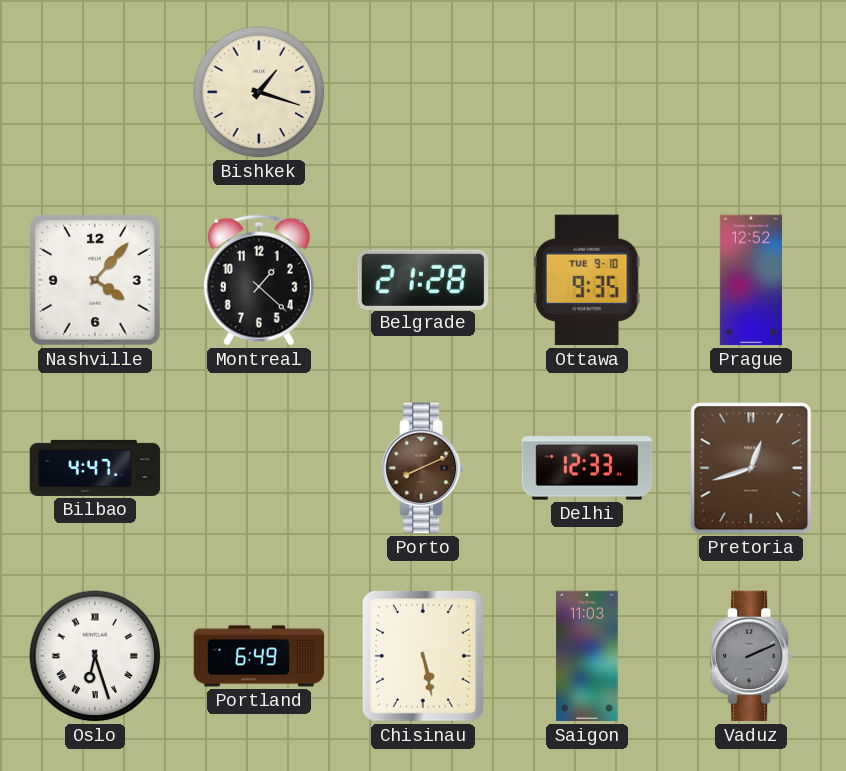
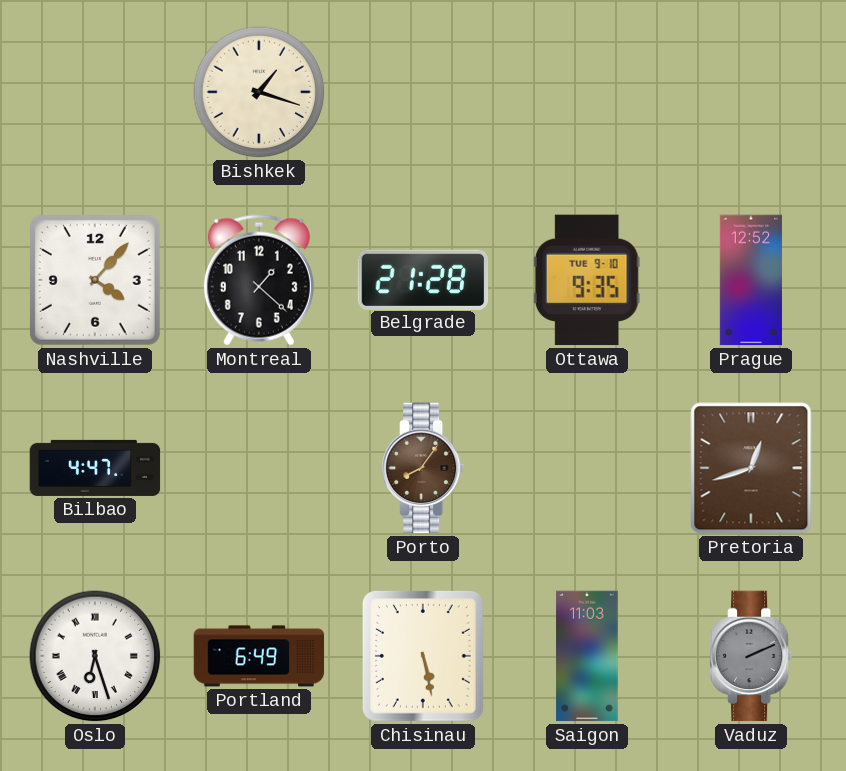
Porto: 8:11 -> 8:06
Delhi: 12:33 -> none
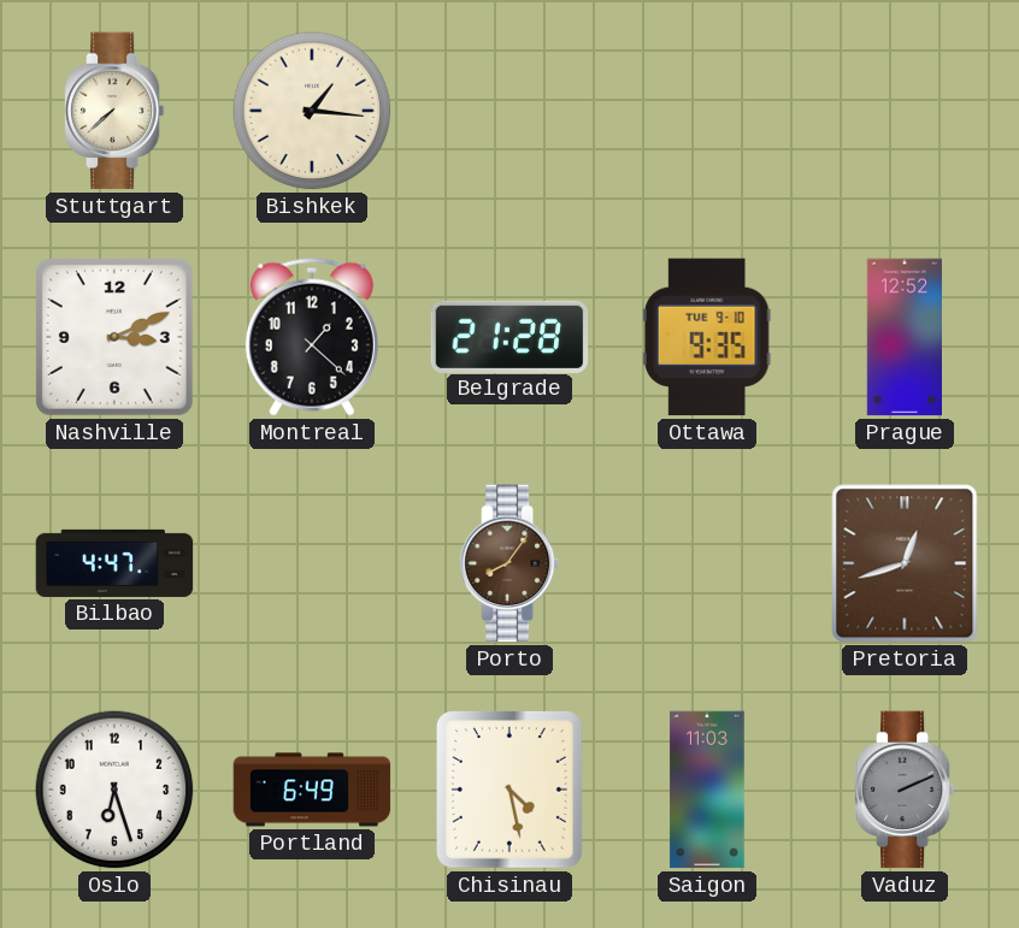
Stuttgart: none -> 7:38
Bishkek: 1:18 -> 1:16
Nashville: 4:07 -> 3:11
Oslo numerals: Roman -> Arabic
Chisinau: 5:28 -> 4:28
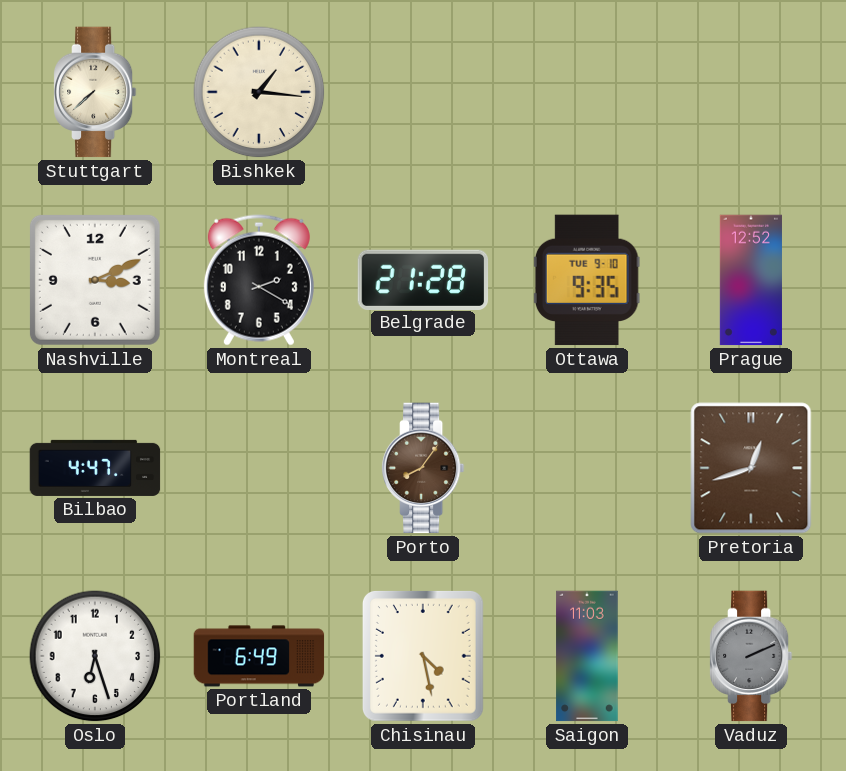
Montreal: 1:22 -> 2:20
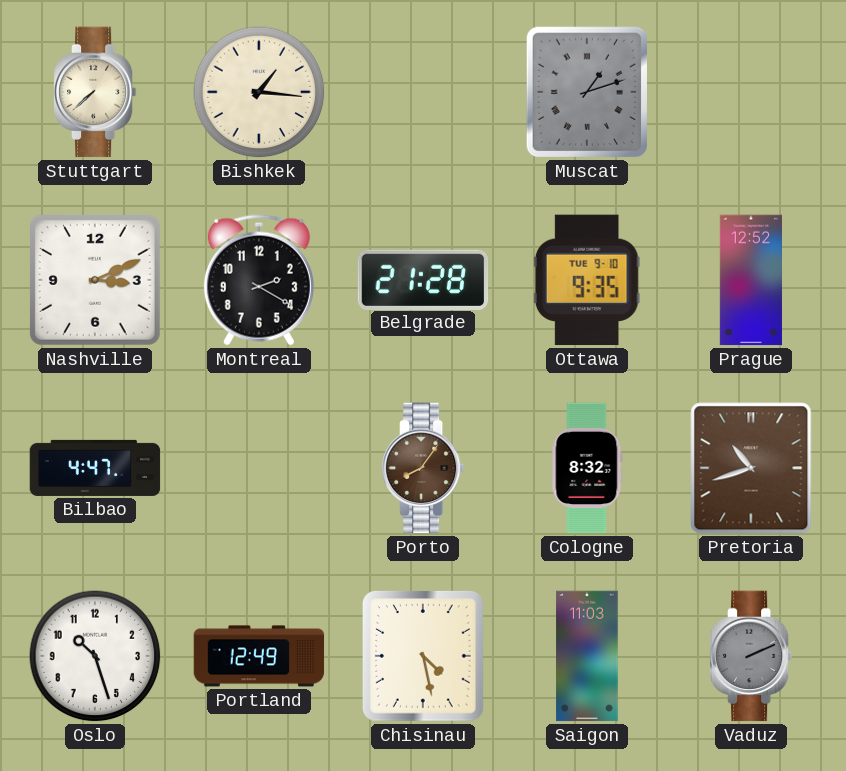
Muscat: none -> 1:12
Cologne: none -> 8:32
Pretoria: 12:42 -> 10:42
Oslo: 6:27 -> 10:27
Portland: 6:49 -> 12:49
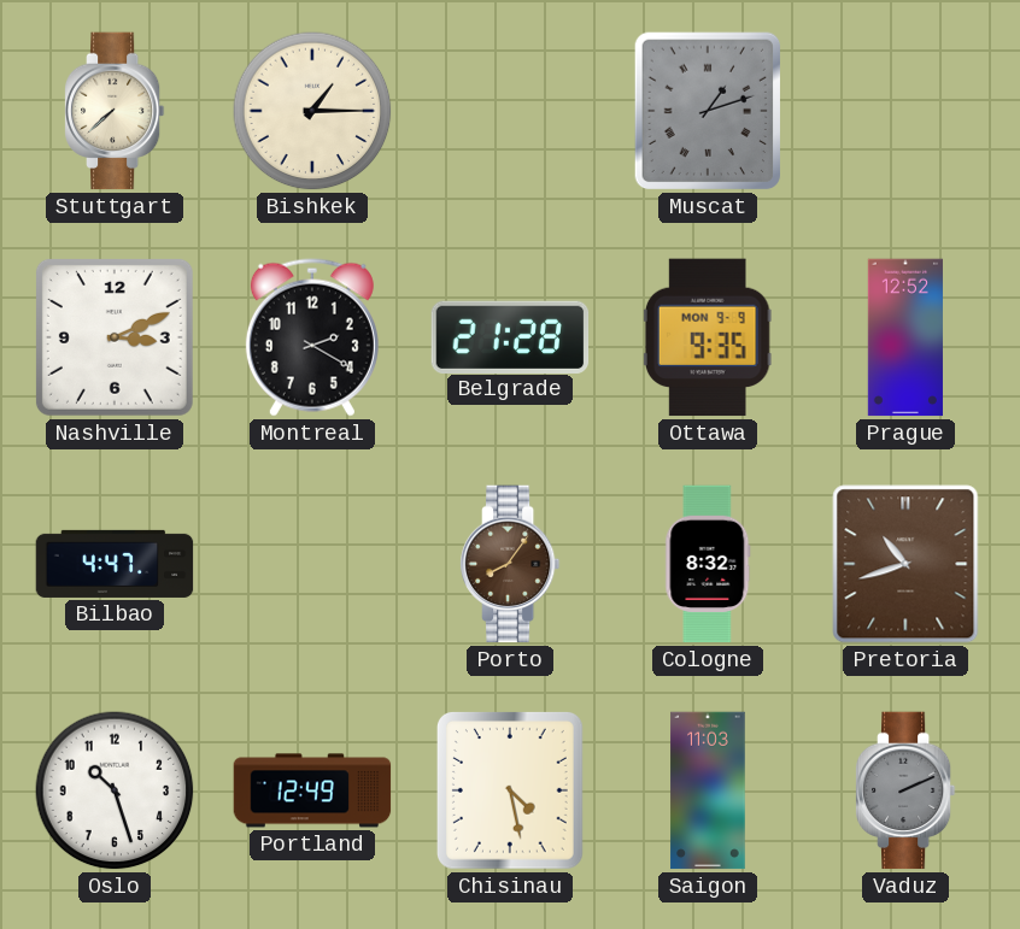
Bishkek: 1:16 -> 1:15
Ottawa date: TUE 9-10 -> MON 9-9
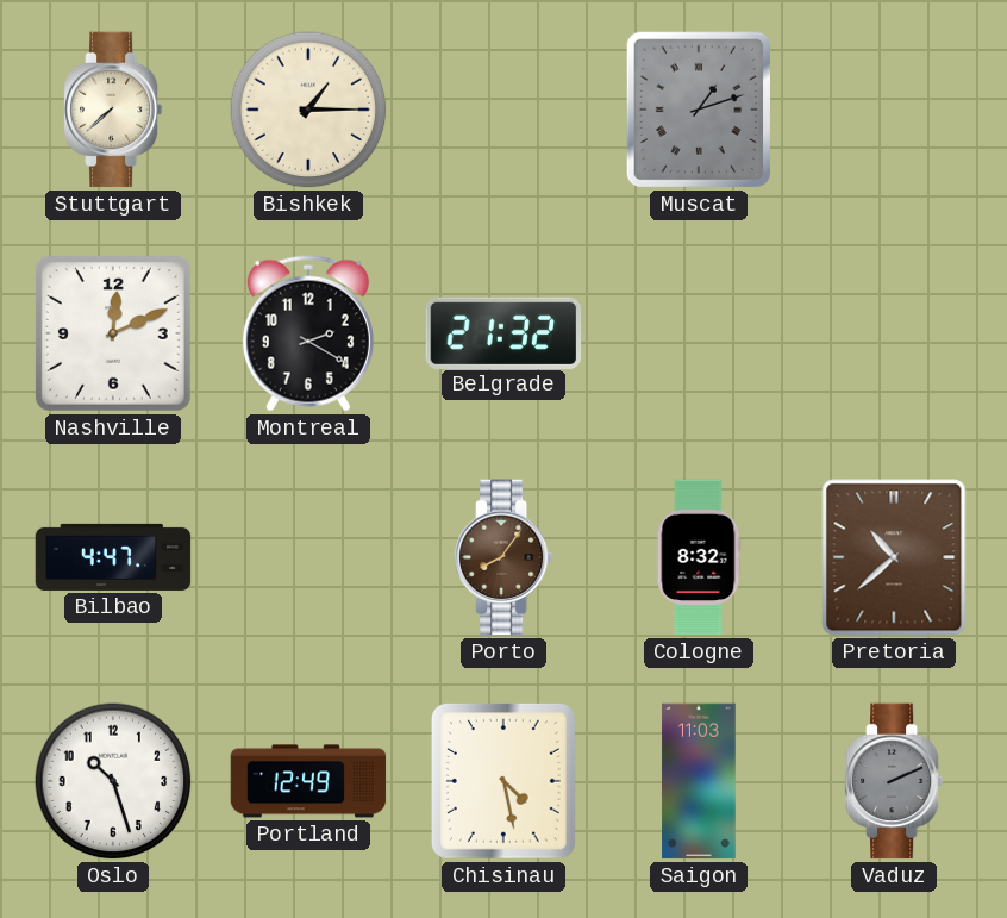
Nashville: 3:11 -> 12:11
Belgrade: 21:28 -> 21:32
Ottawa: 9:35 -> none
Prague: 12:52 -> none
Pretoria: 10:42 -> 10:38
